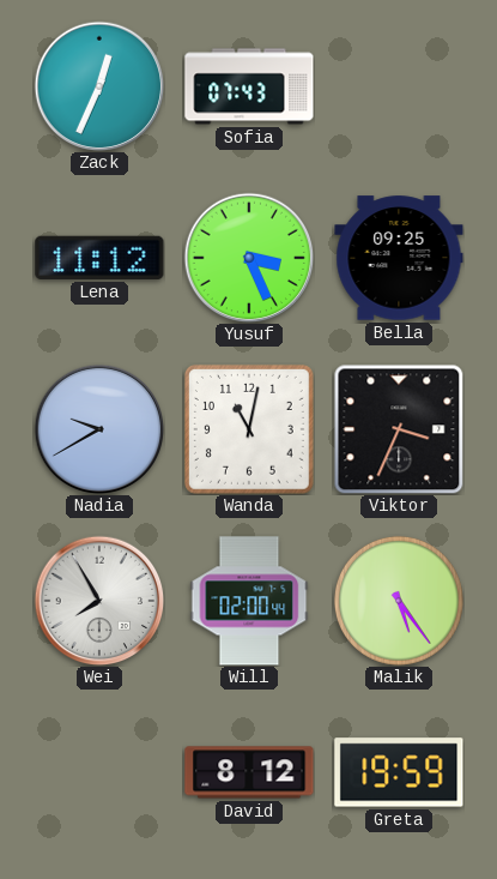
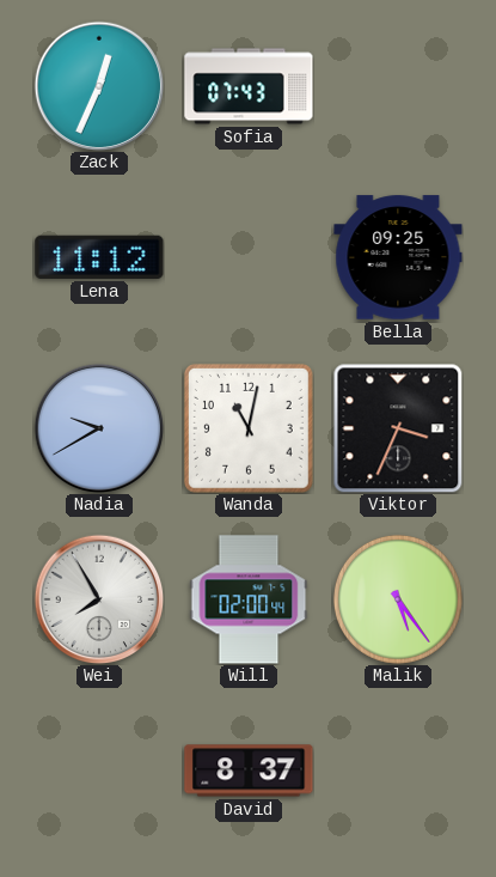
Yusuf: 3:26 -> none
David: 8:12 -> 8:37
Greta: 19:59 -> none
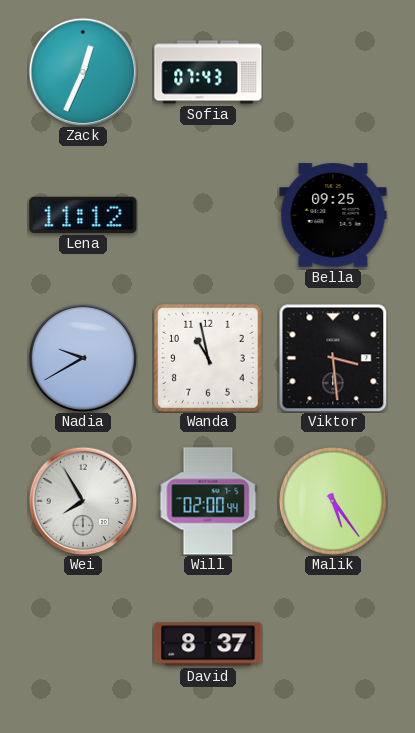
Wanda: 11:02 -> 10:58
Viktor: 3:34 -> 3:29
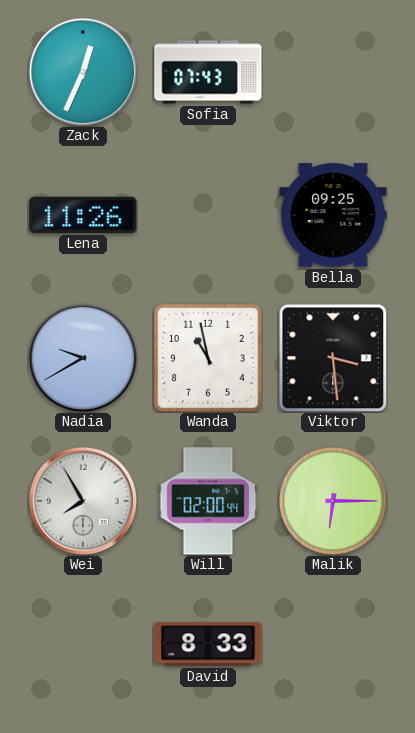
Lena: 11:12 -> 11:26
Malik: 5:24 -> 6:15
David: 8:37 -> 8:33
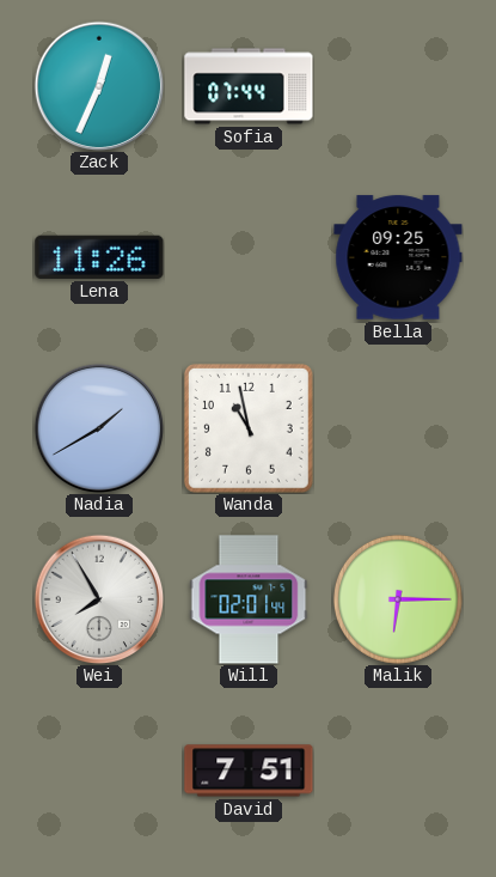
Sofia: 07:43 -> 07:44
Nadia: 9:40 -> 1:40
Viktor: 3:29 -> none
Will: 02:00 -> 02:01
David: 8:33 -> 7:51
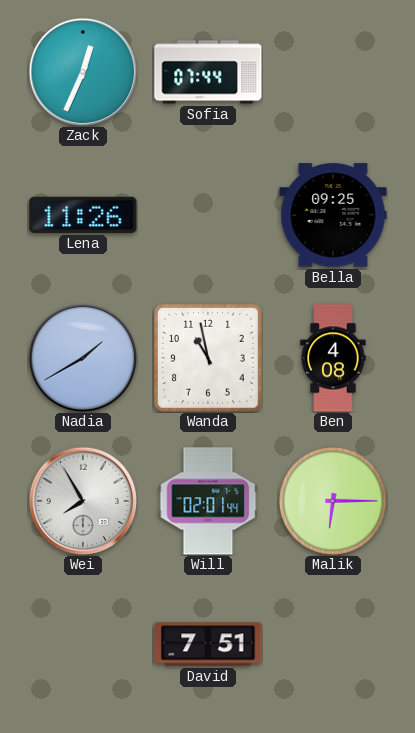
Ben: none -> 4:08
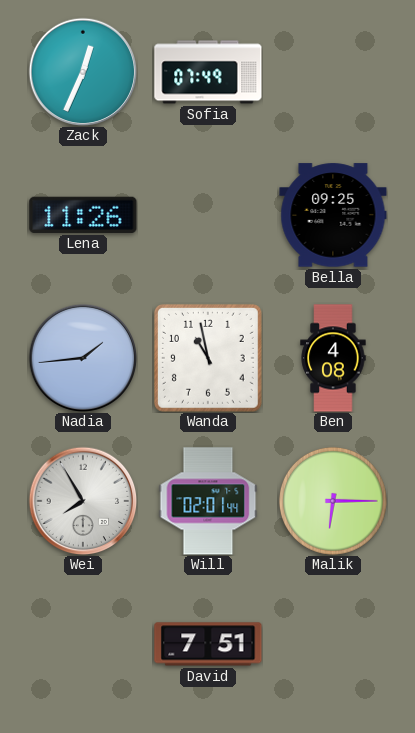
Sofia: 07:44 -> 07:49
Nadia: 1:40 -> 1:44
